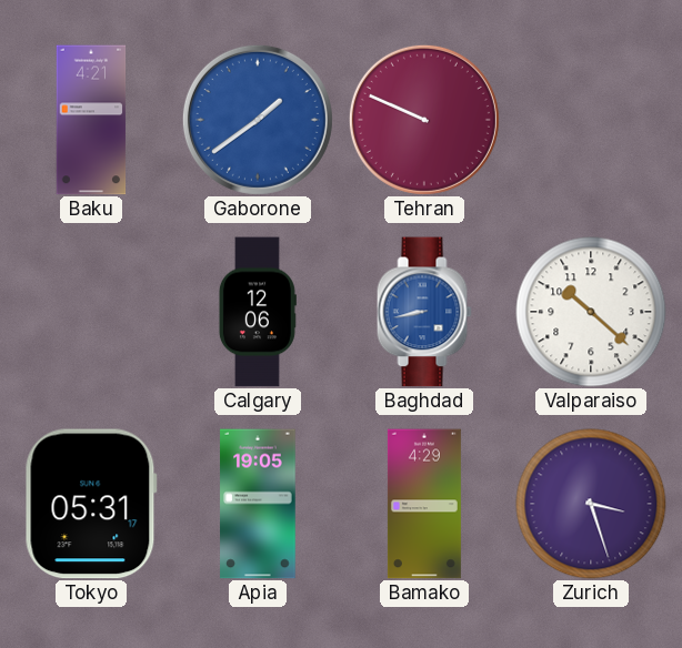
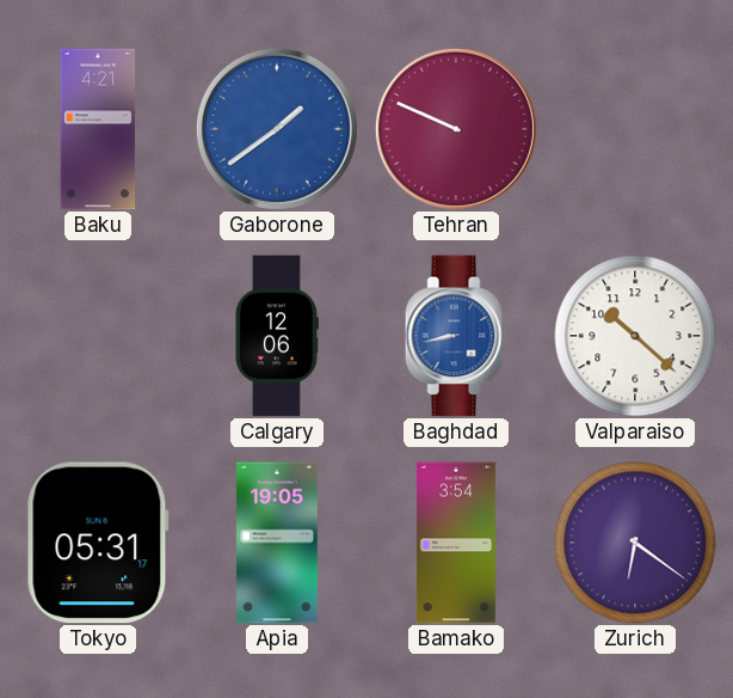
Bamako: 4:29 -> 3:54
Zurich: 3:27 -> 6:21
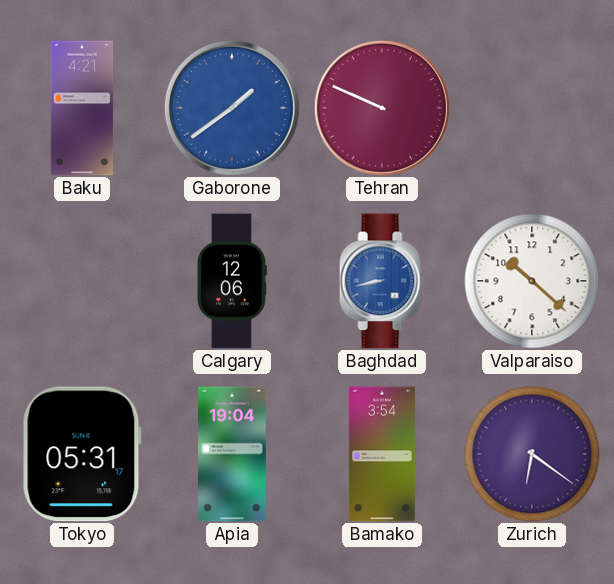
Apia: 19:05 -> 19:04
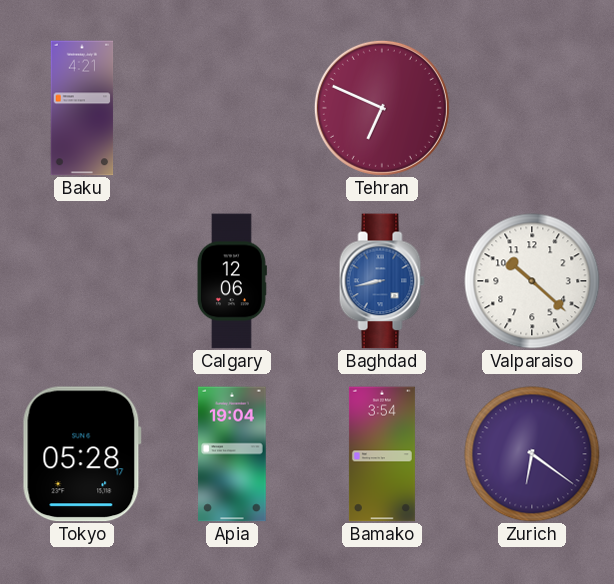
Gaborone: 1:39 -> none
Tehran: 9:49 -> 6:49
Tokyo: 05:31 -> 05:28
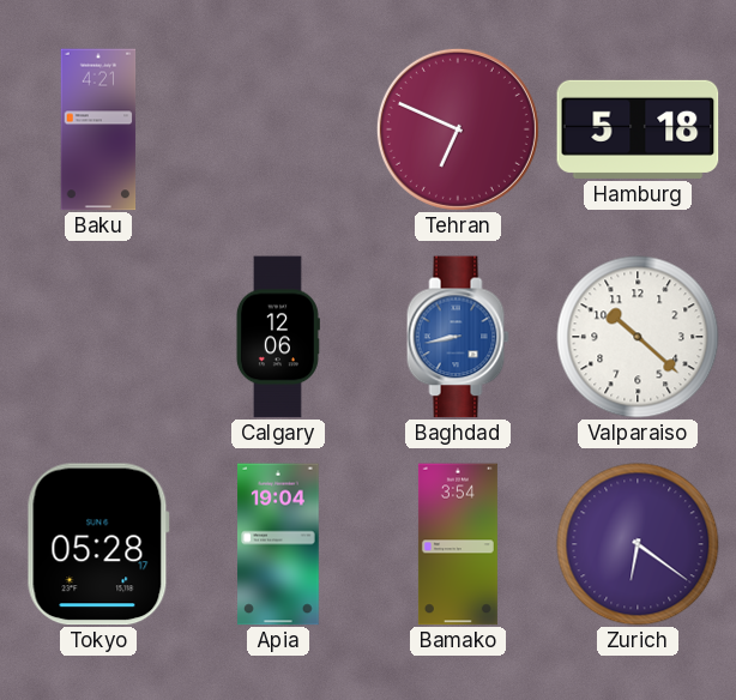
Hamburg: none -> 5:18
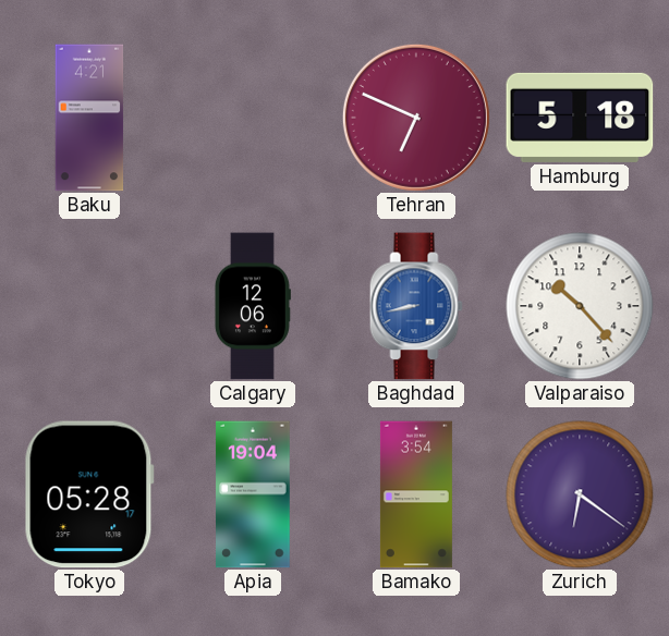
Valparaiso: 10:22 -> 10:23
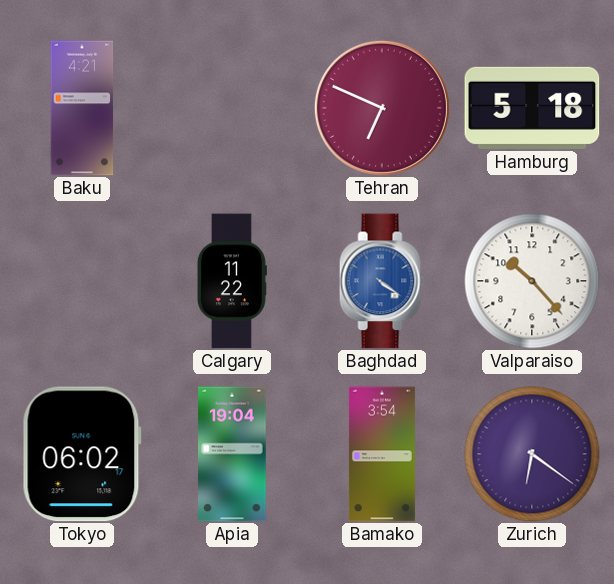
Calgary: 12:06 -> 11:22
Baghdad: 8:43 -> 4:21
Tokyo: 05:28 -> 06:02
